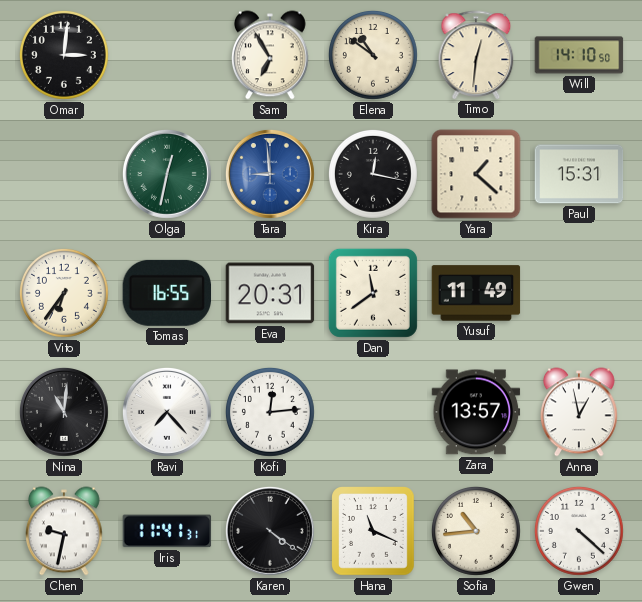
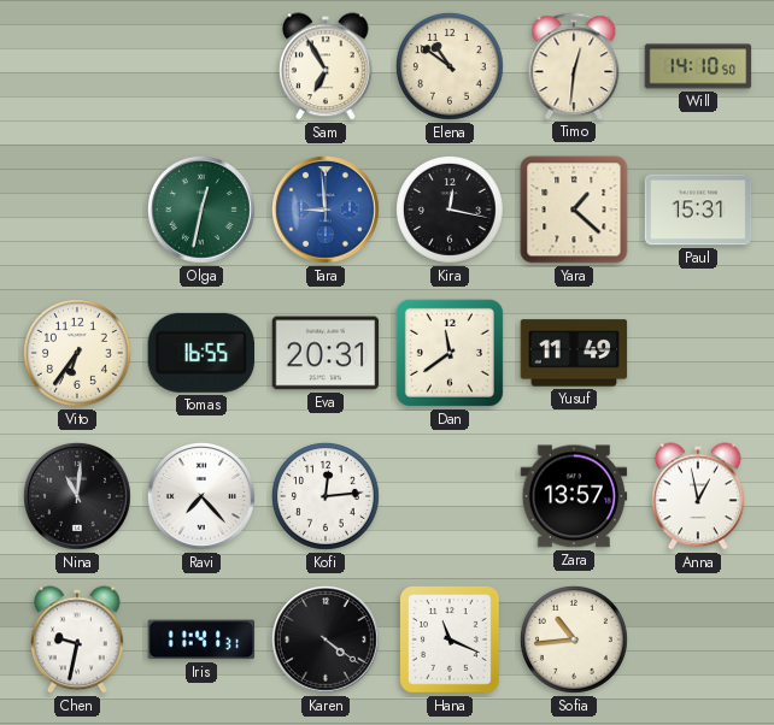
Omar: 3:01 -> none
Gwen: 4:22 -> none
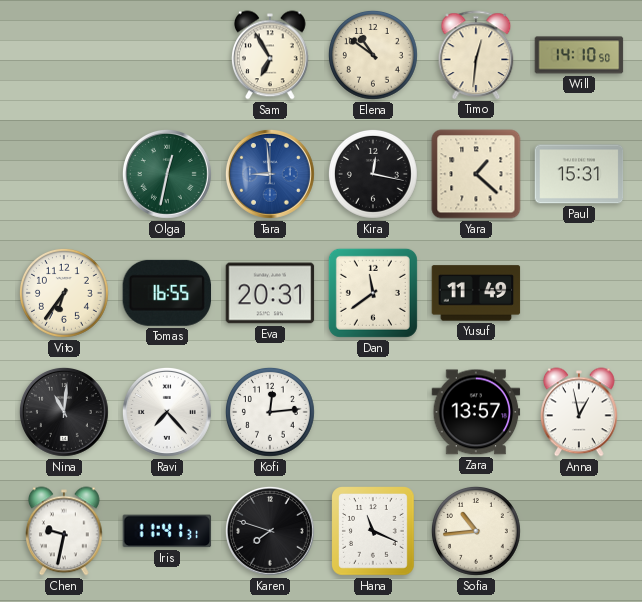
Karen: 4:21 -> 7:48
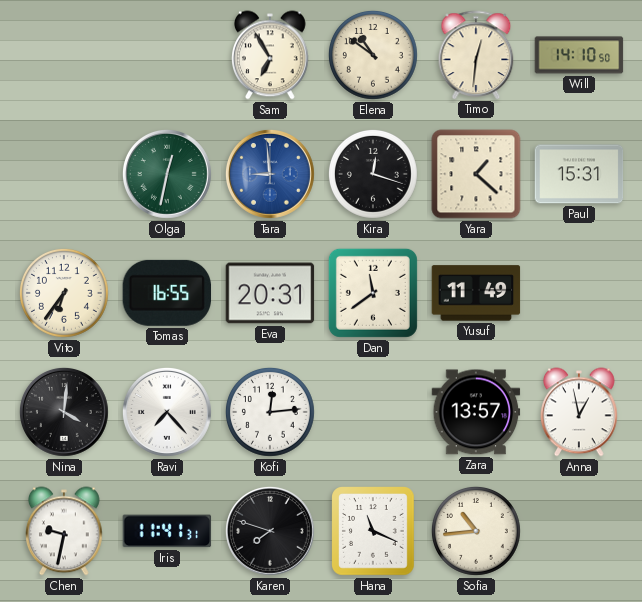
Kira: 12:17 -> 12:18
Nina: 11:01 -> 4:01
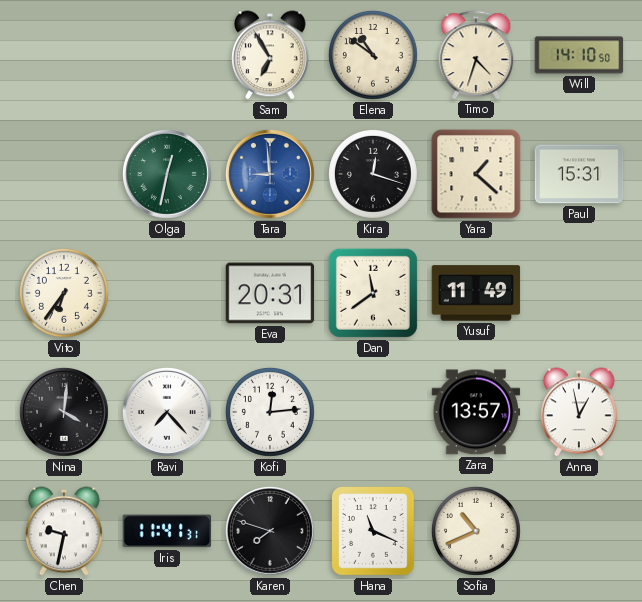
Timo: 12:31 -> 4:33
Tomas: 16:55 -> none
Sofia: 10:44 -> 10:41
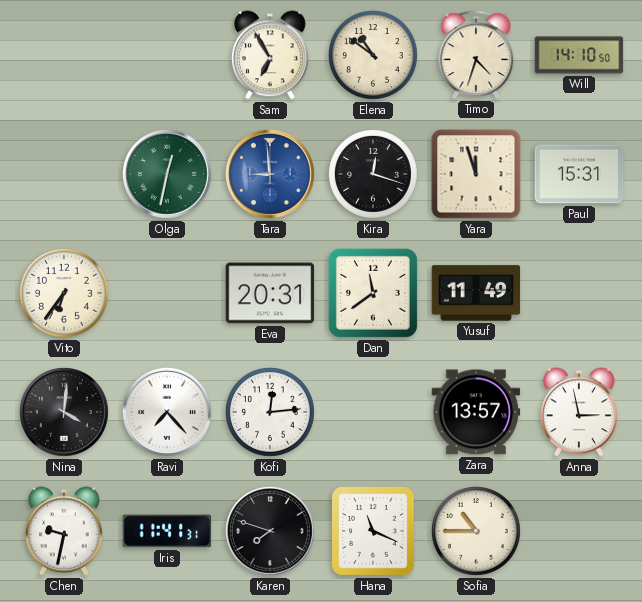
Yara: 1:22 -> 11:57
Anna: 12:58 -> 2:58
Sofia: 10:41 -> 10:45
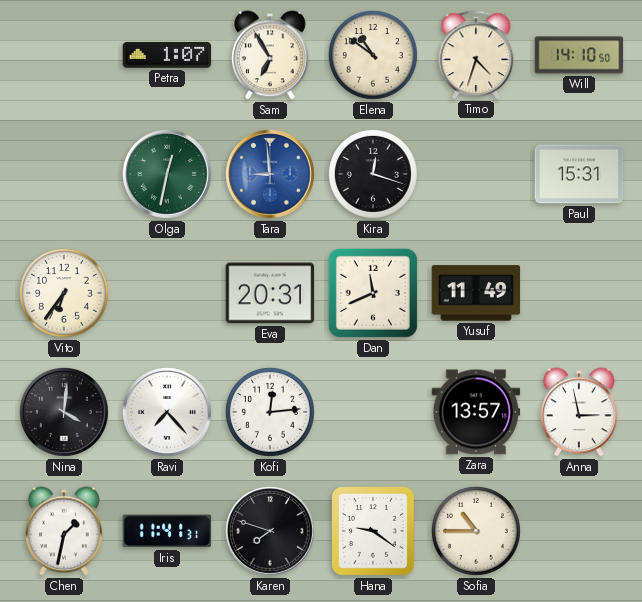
Petra: none -> 1:07
Yara: 11:57 -> none
Dan: 11:39 -> 11:41
Chen: 9:32 -> 1:32
Hana: 11:19 -> 9:21
